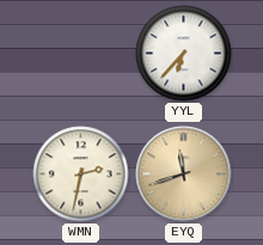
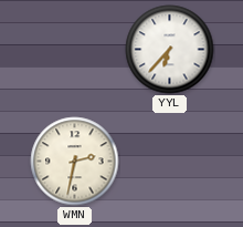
EYQ: 11:42 -> none
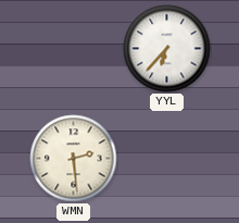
WMN: 2:32 -> 2:29
